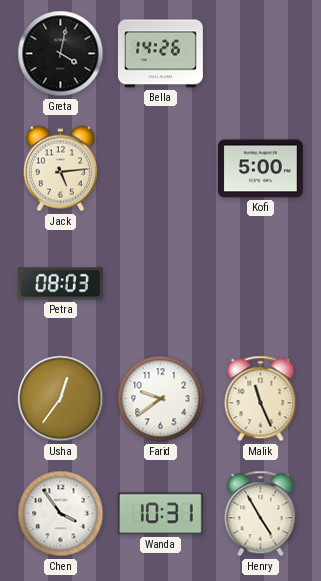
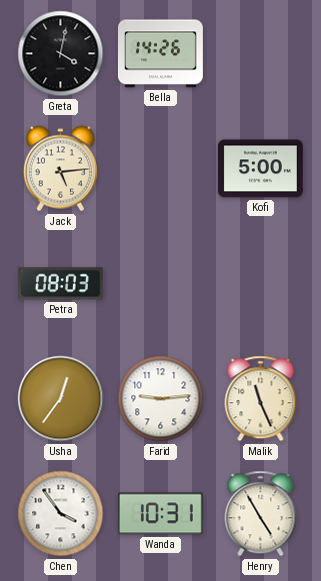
Farid: 9:39 -> 9:14
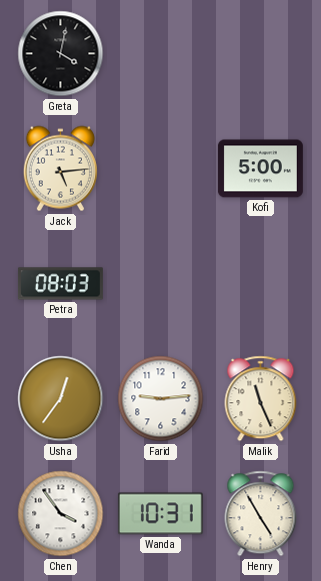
Bella: 14:26 -> none
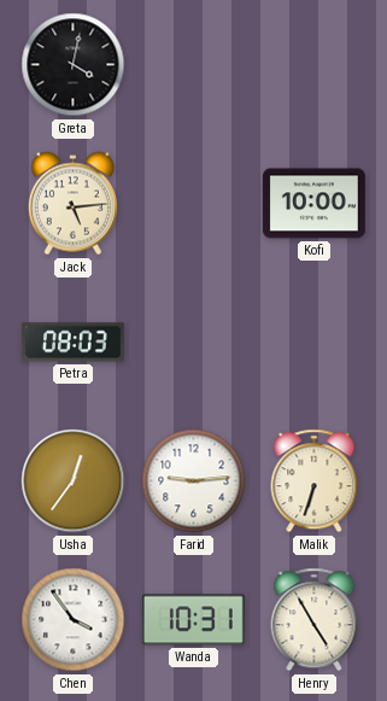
Kofi: 5:00 -> 10:00
Malik: 11:26 -> 6:33
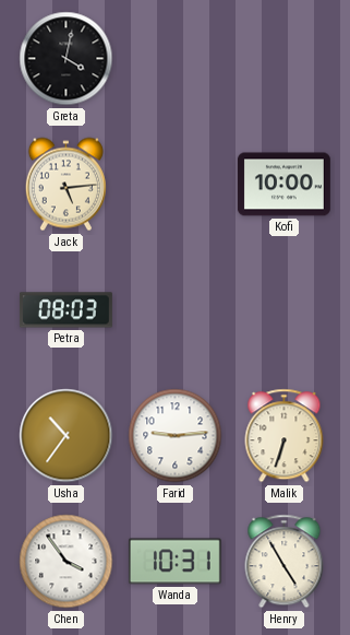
Usha: 12:36 -> 10:36
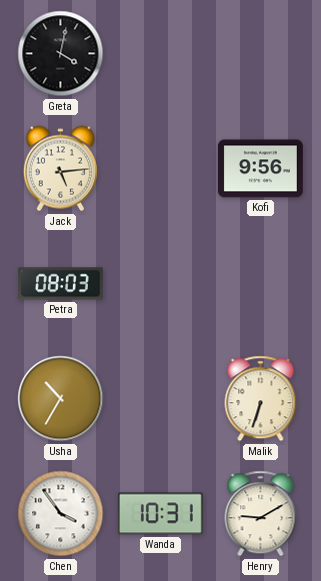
Kofi: 10:00 -> 9:56
Usha: 10:36 -> 10:35
Farid: 9:14 -> none
Henry: 4:55 -> 9:10
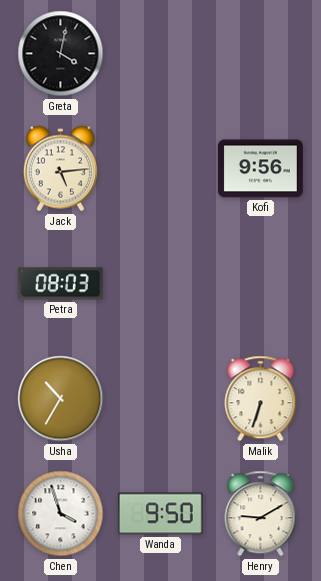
Chen: 3:54 -> 3:57
Wanda: 10:31 -> 9:50
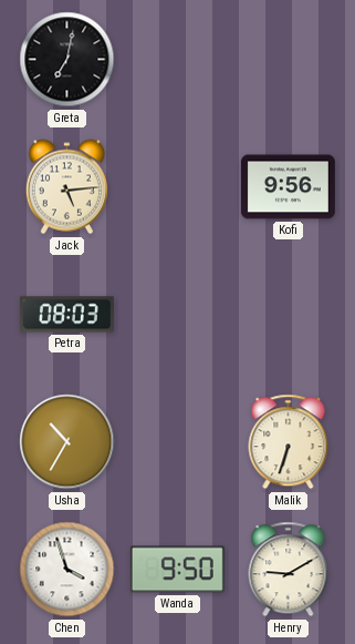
Greta: 4:02 -> 7:02
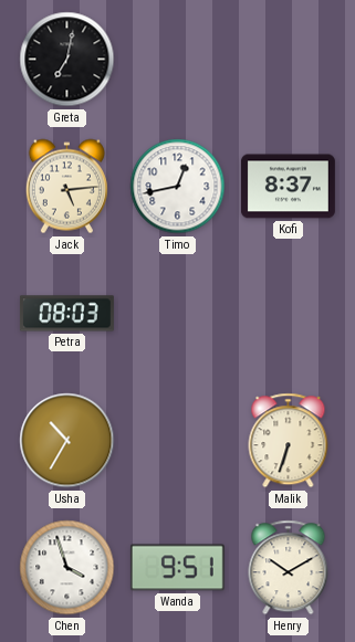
Timo: none -> 12:43
Kofi: 9:56 -> 8:37
Wanda: 9:50 -> 9:51
Henry: 9:10 -> 10:10
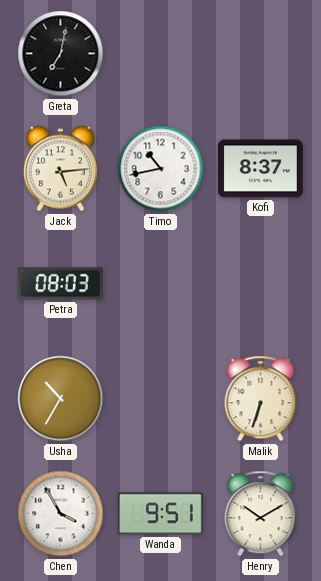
Timo: 12:43 -> 10:43
Chen: 3:57 -> 3:55
